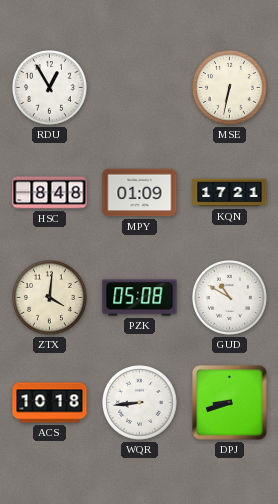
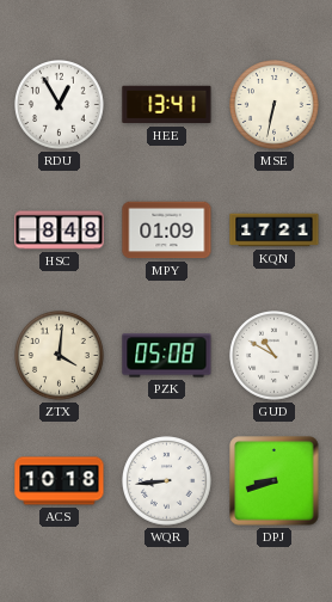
HEE: none -> 13:41
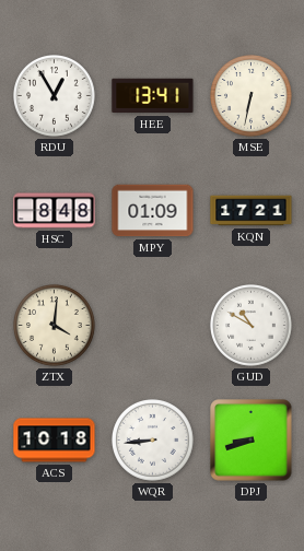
PZK: 05:08 -> none
